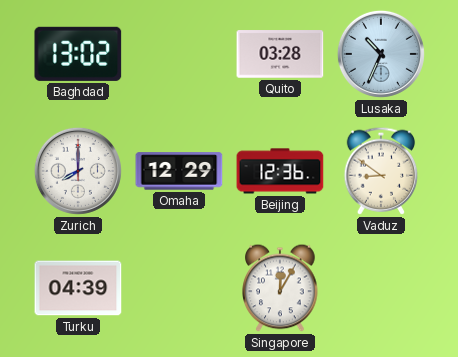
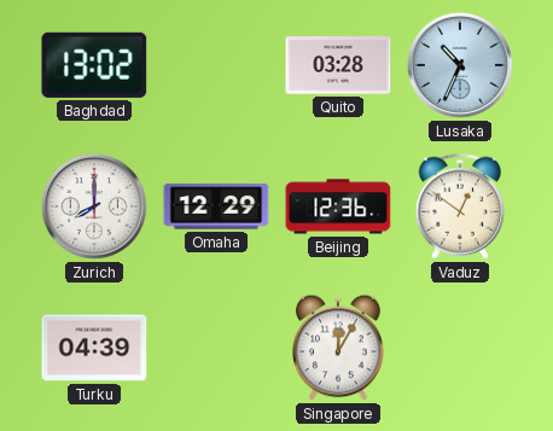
Vaduz: 8:51 -> 12:51
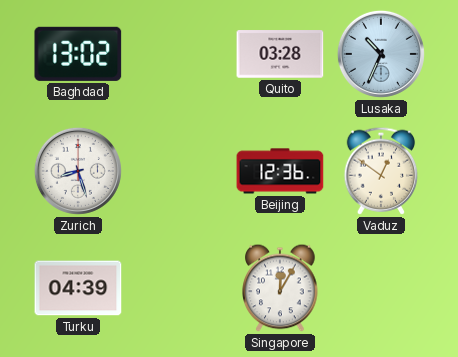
Zurich: 8:00 -> 8:27
Omaha: 12:29 -> none
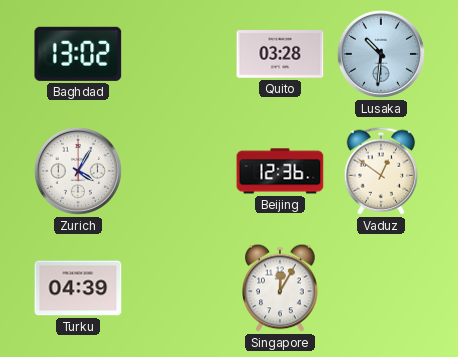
Lusaka: 10:34 -> 10:31
Zurich: 8:27 -> 4:05
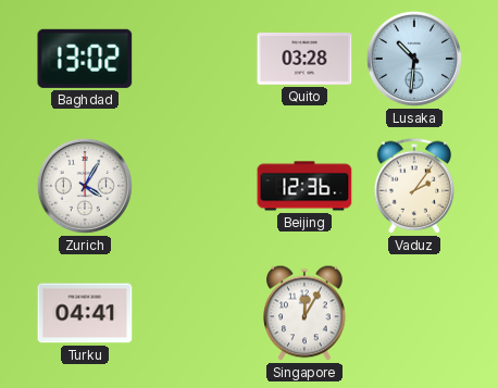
Vaduz: 12:51 -> 2:06
Turku: 04:39 -> 04:41
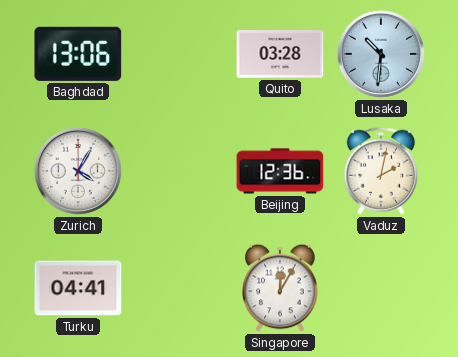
Baghdad: 13:02 -> 13:06
Vaduz: 2:06 -> 2:02
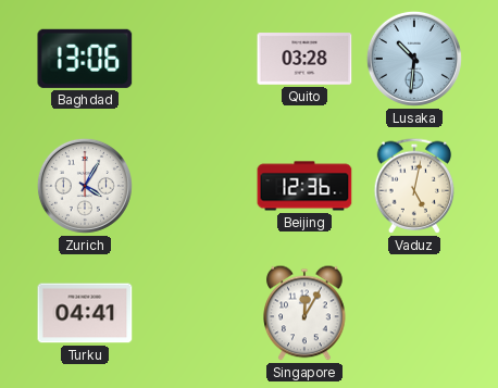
Vaduz: 2:02 -> 5:02
